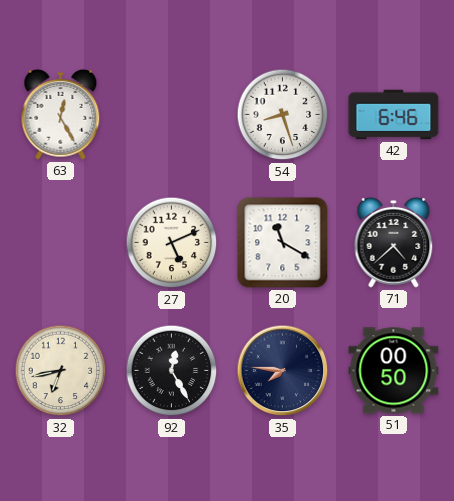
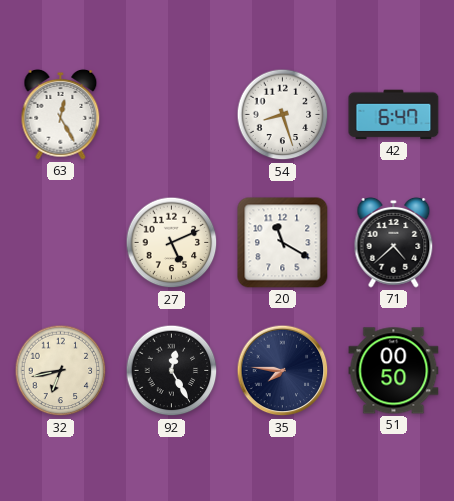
42: 6:46 -> 6:47
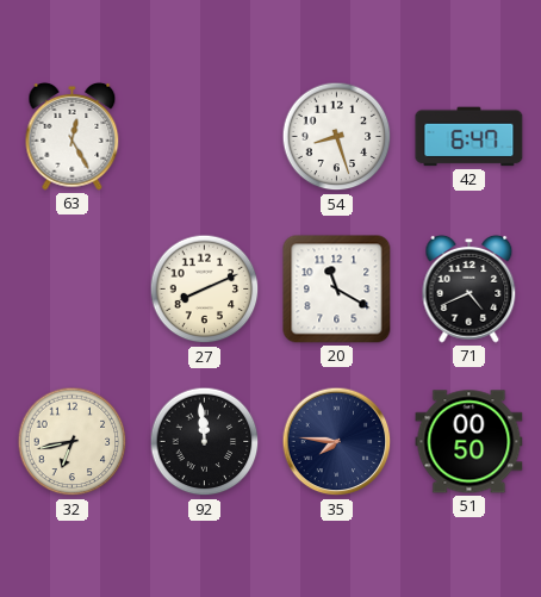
27: 5:11 -> 8:11
71: 4:38 -> 4:41
92: 12:25 -> 11:59
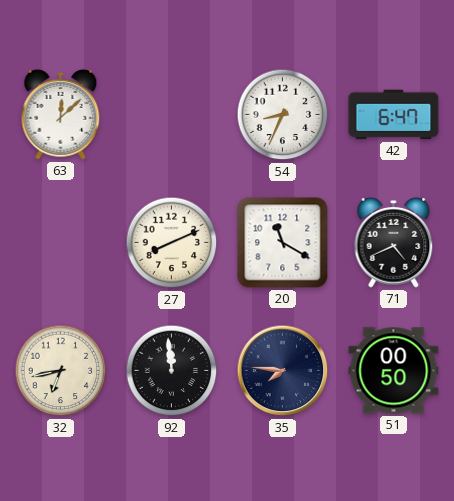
63: 12:25 -> 12:08
54: 8:27 -> 8:34
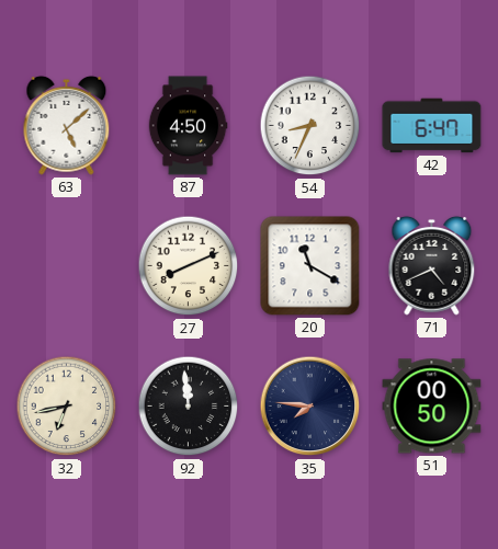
63: 12:08 -> 5:08
87: none -> 4:50
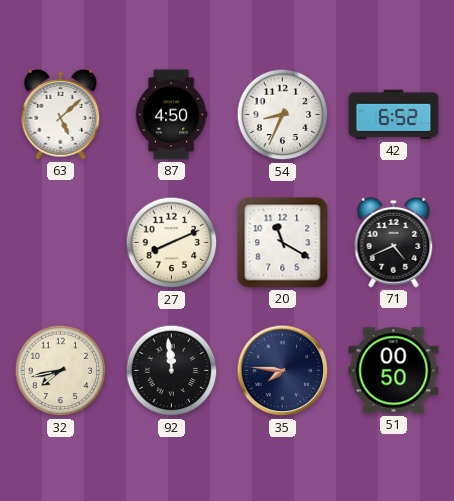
42: 6:47 -> 6:52
32: 6:43 -> 7:43
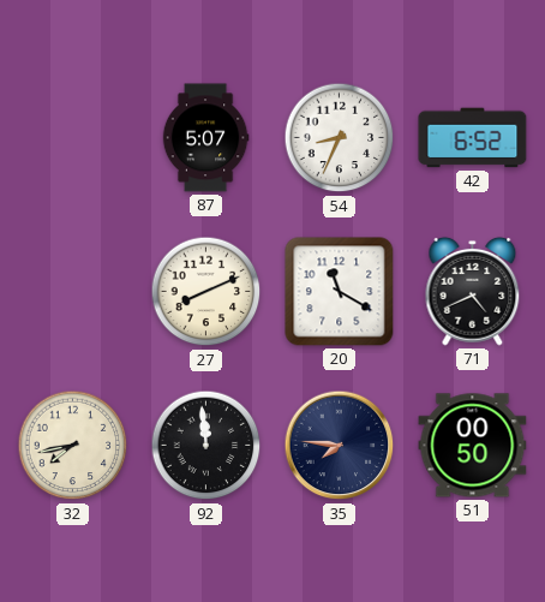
63: 5:08 -> none
87: 4:50 -> 5:07
